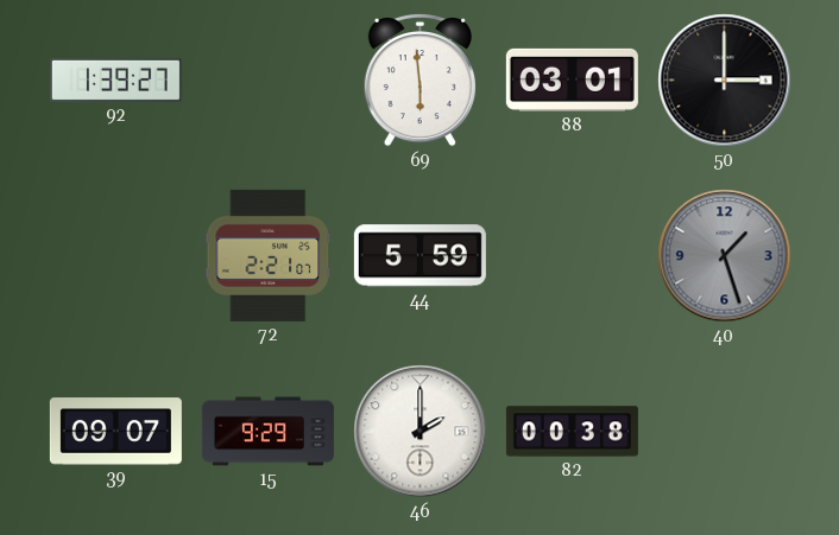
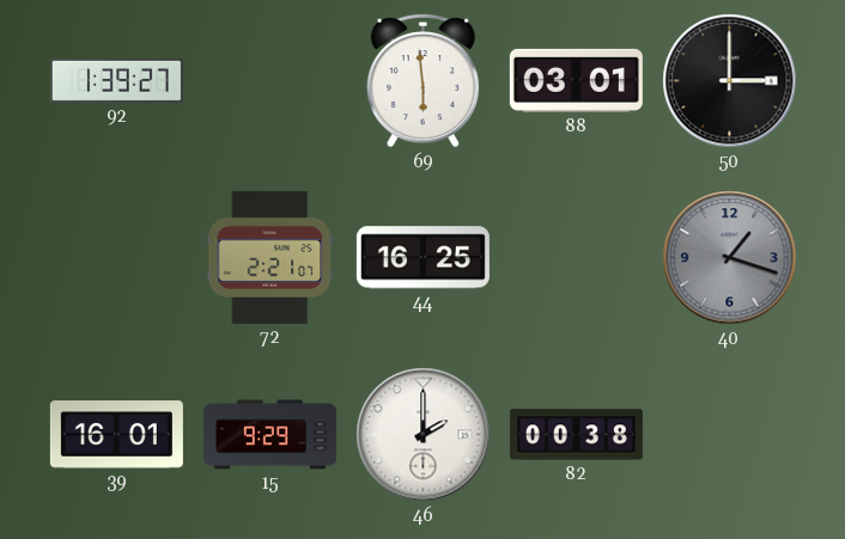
44: 5:59 -> 16:25
40: 1:27 -> 1:18
39: 09:07 -> 16:01
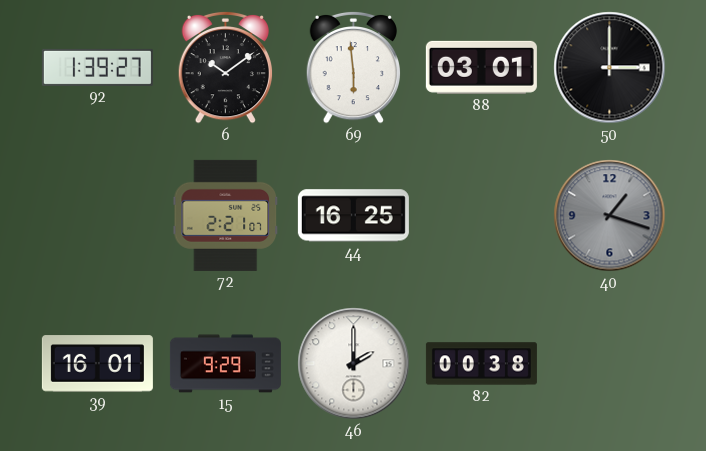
6: none -> 10:09
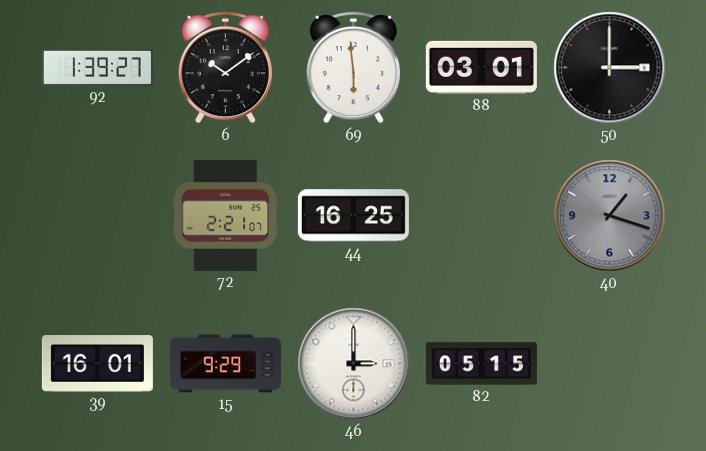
46: 2:00 -> 3:00
82: 00:38 -> 05:15
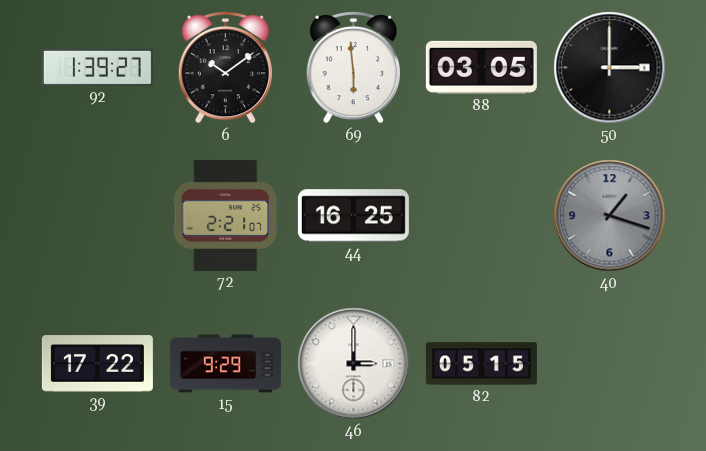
88: 03:01 -> 03:05
39: 16:01 -> 17:22
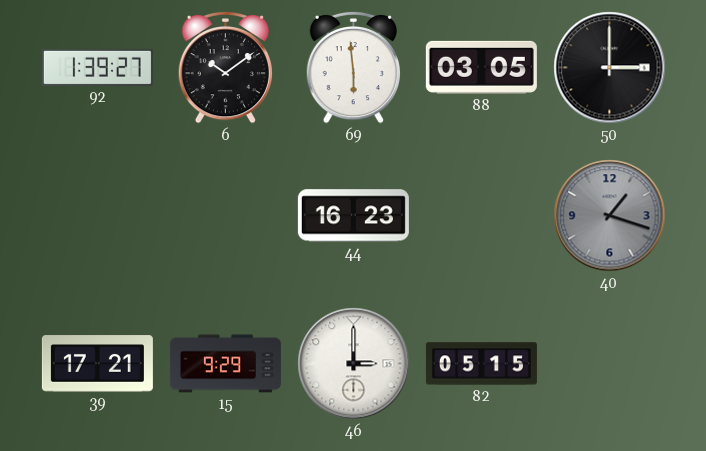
72: 2:21 -> none
44: 16:25 -> 16:23
39: 17:22 -> 17:21
